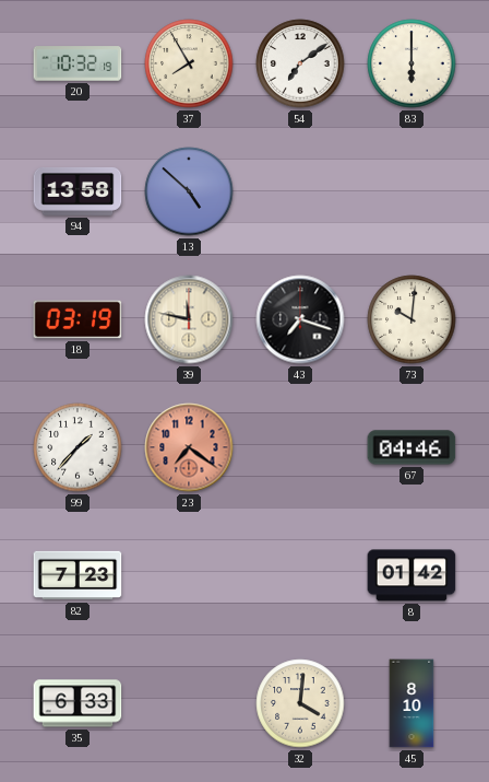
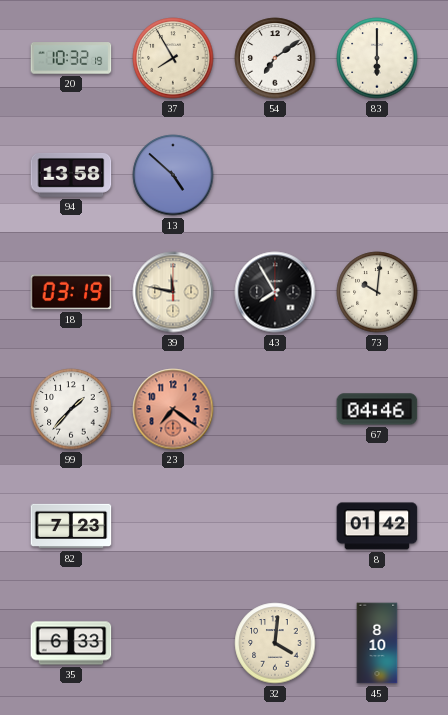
43: 7:18 -> 7:55
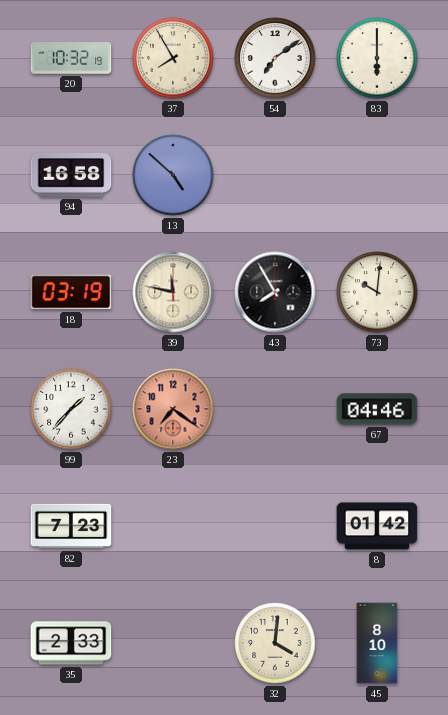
94: 13:58 -> 16:58
35: 6:33 -> 2:33
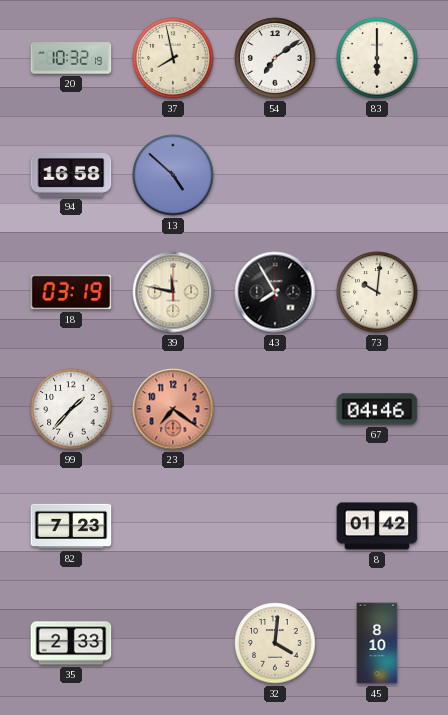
37: 7:55 -> 7:58
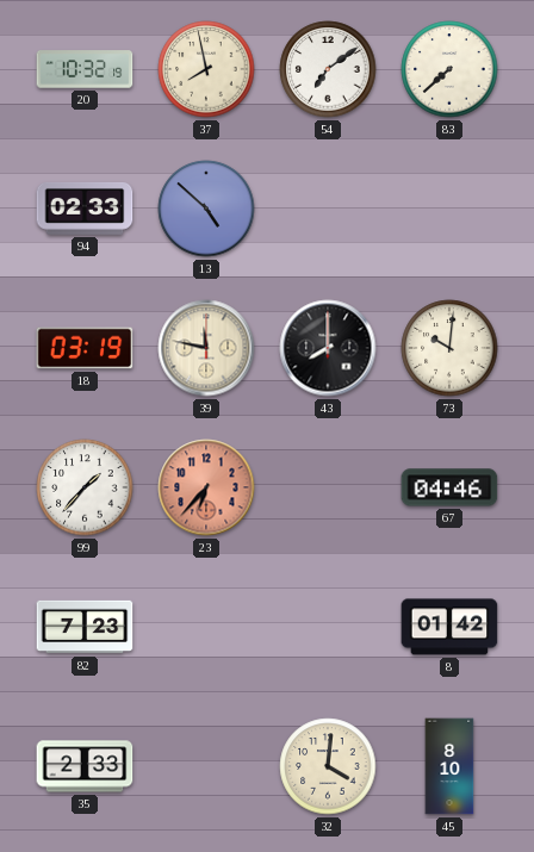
83: 6:00 -> 7:38
94: 16:58 -> 02:33
43: 7:55 -> 8:00
23: 7:21 -> 6:37
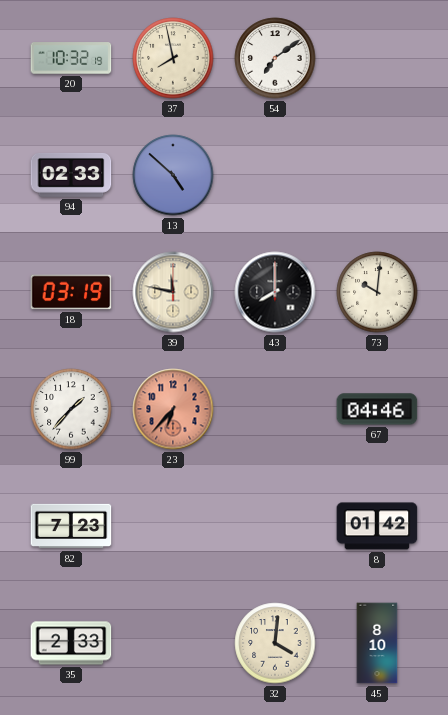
83: 7:38 -> none
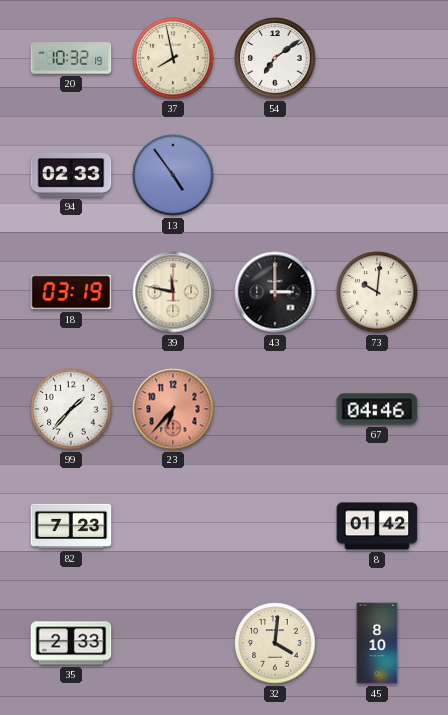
13: 4:52 -> 4:54
43: 8:00 -> 3:00
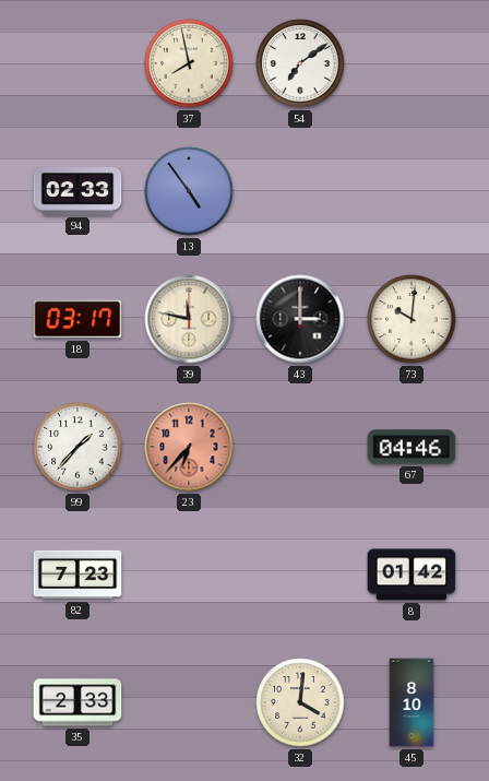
20: 10:32 -> none
18: 03:19 -> 03:17
